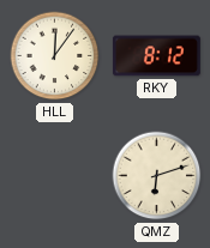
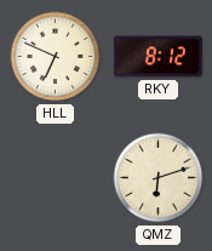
HLL: 12:06 -> 6:49
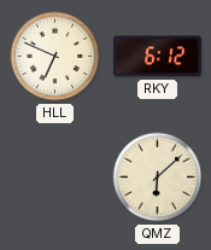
RKY: 8:12 -> 6:12
QMZ: 6:12 -> 6:08
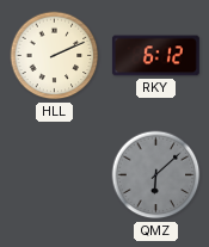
HLL: 6:49 -> 2:11
QMZ dial: cream -> grey
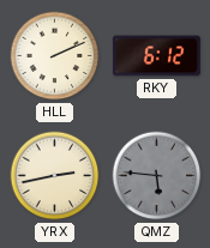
YRX: none -> 2:43
QMZ: 6:08 -> 5:46
